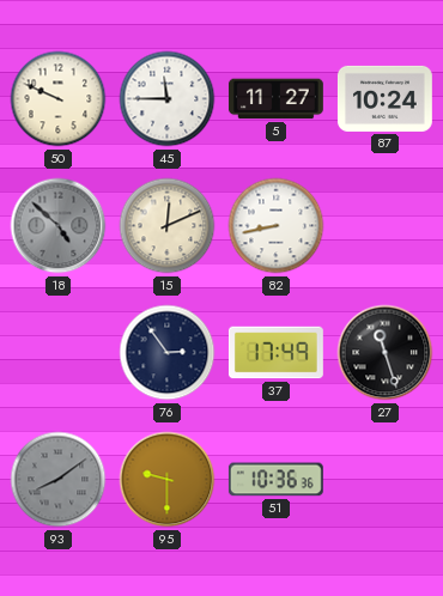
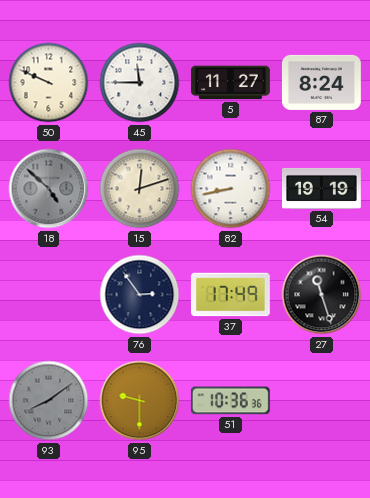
87: 10:24 -> 8:24
15: 12:11 -> 12:12
54: none -> 19:19
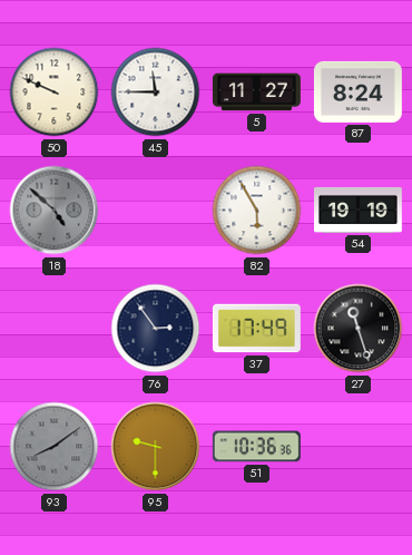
15: 12:12 -> none
82: 8:43 -> 5:55
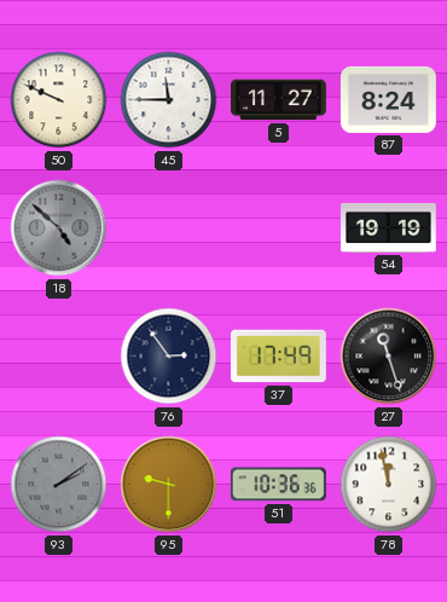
82: 5:55 -> none
93: 8:09 -> 2:09
78: none -> 11:58
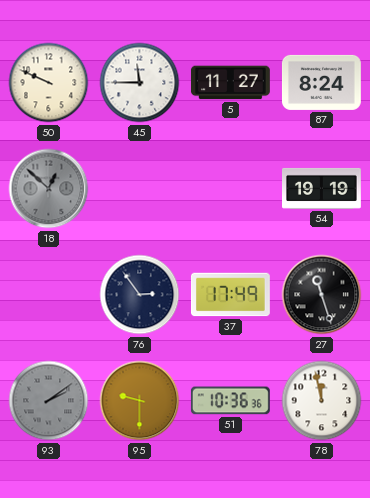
18: 4:52 -> 12:52
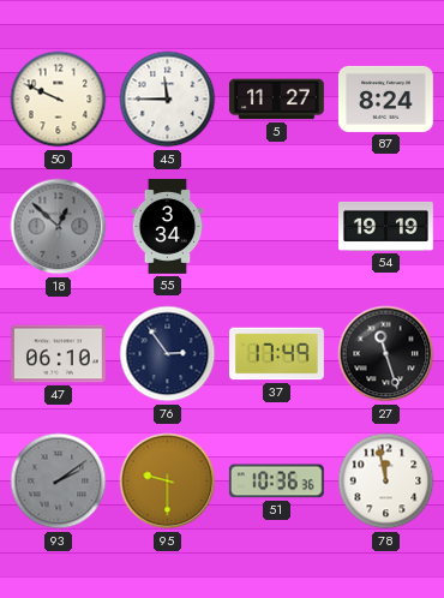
55: none -> 3:34
47: none -> 06:10
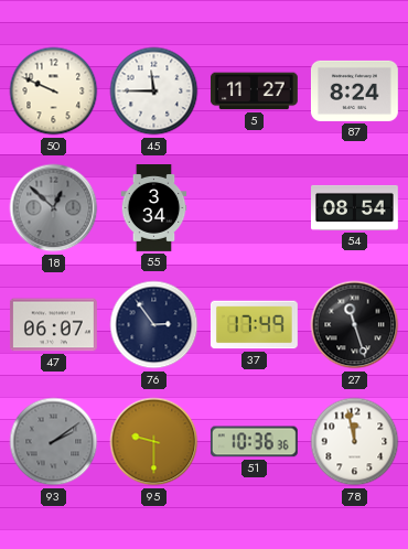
54: 19:19 -> 08:54
47: 06:10 -> 06:07
